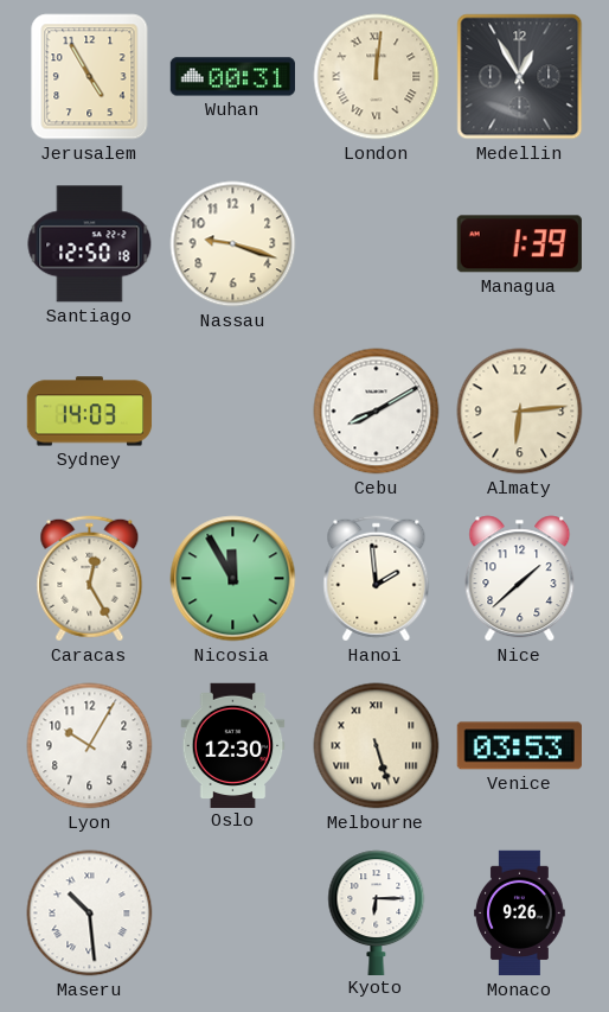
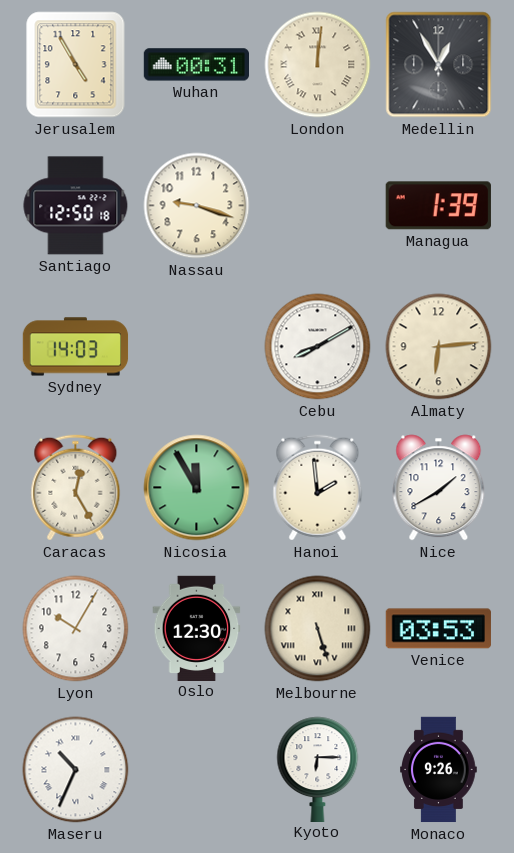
Nice: 1:38 -> 1:40
Maseru: 10:29 -> 10:34
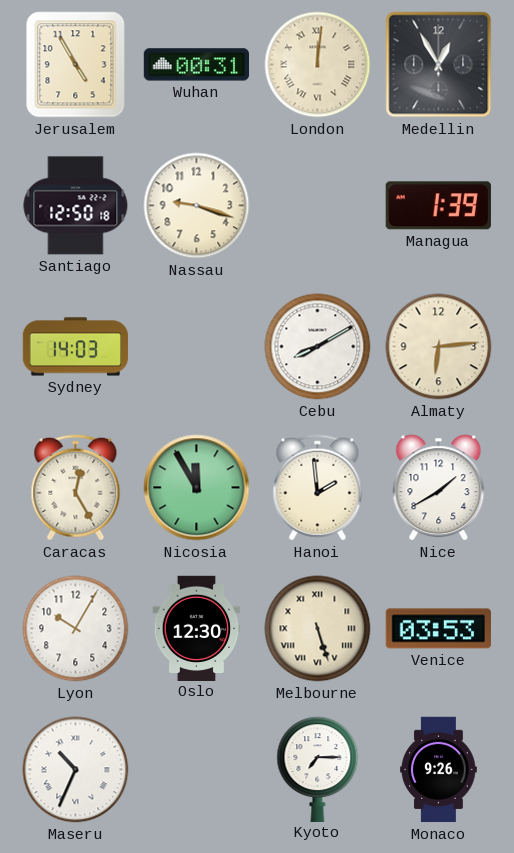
Kyoto: 6:15 -> 7:15
